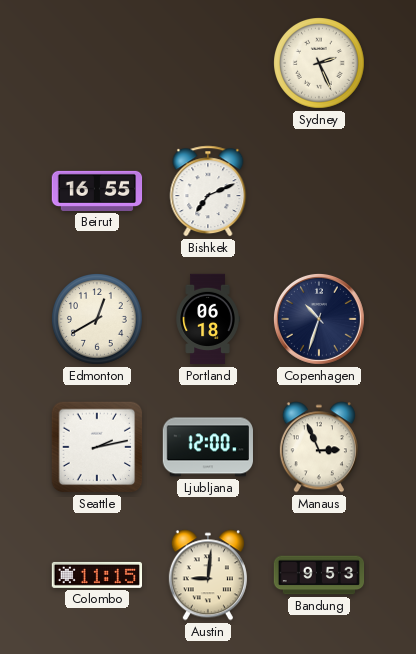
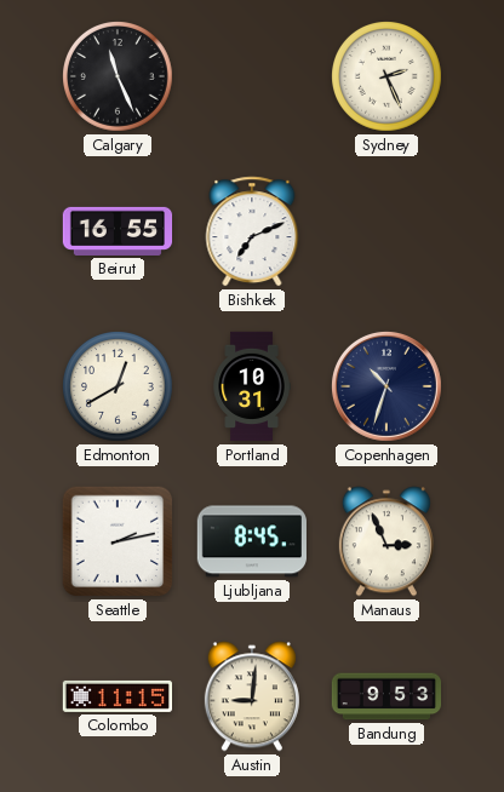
Calgary: none -> 11:26
Portland: 06:18 -> 10:31
Ljubljana: 12:00 -> 8:45
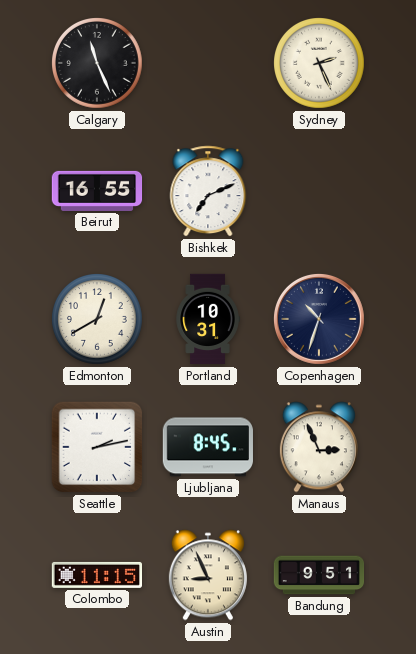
Austin: 9:01 -> 8:56
Bandung: 9:53 -> 9:51
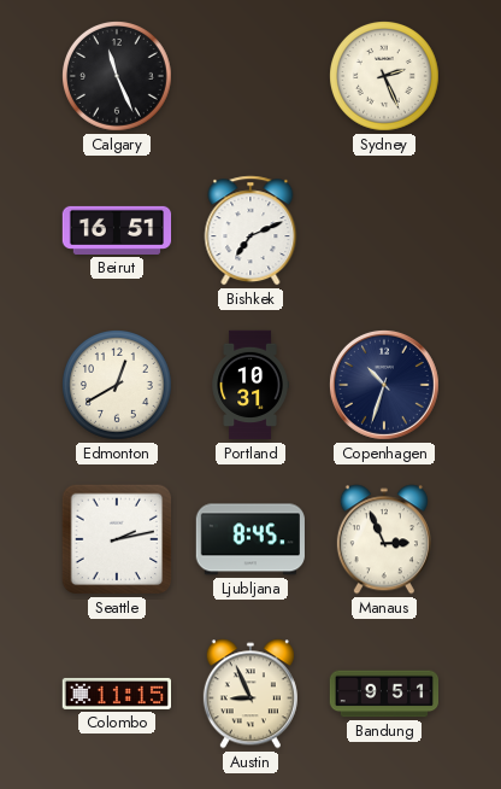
Beirut: 16:55 -> 16:51
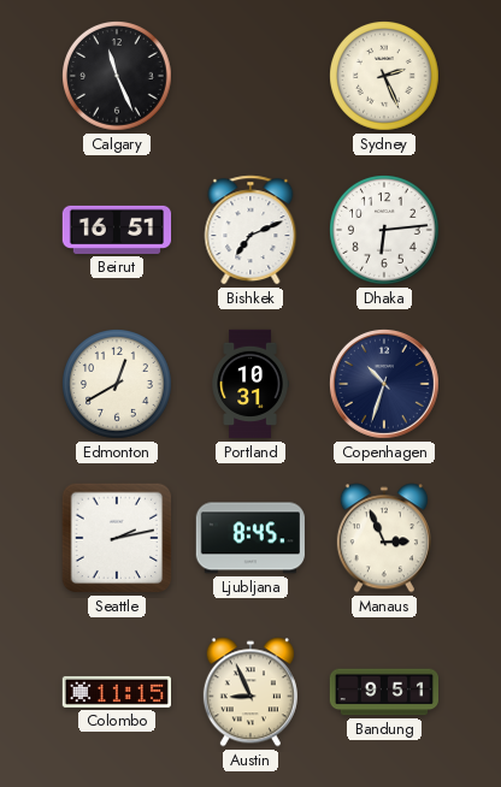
Dhaka: none -> 6:14
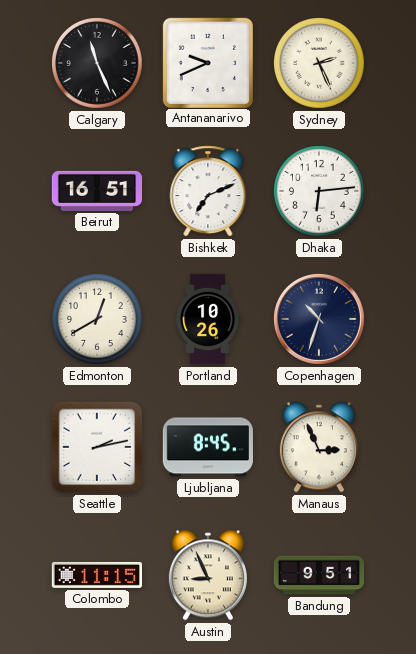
Antananarivo: none -> 9:41
Portland: 10:31 -> 10:26
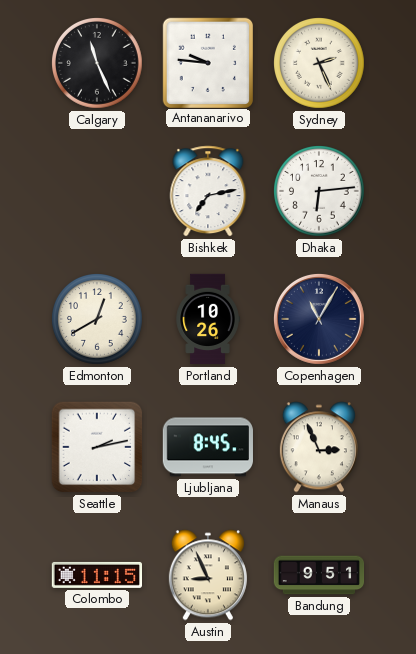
Antananarivo: 9:41 -> 9:46
Beirut: 16:51 -> none
Bishkek: 7:11 -> 7:13
Copenhagen: 10:33 -> 11:05
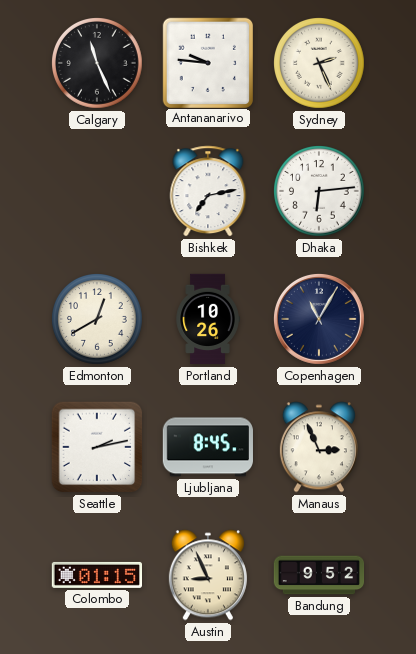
Colombo: 11:15 -> 01:15
Bandung: 9:51 -> 9:52
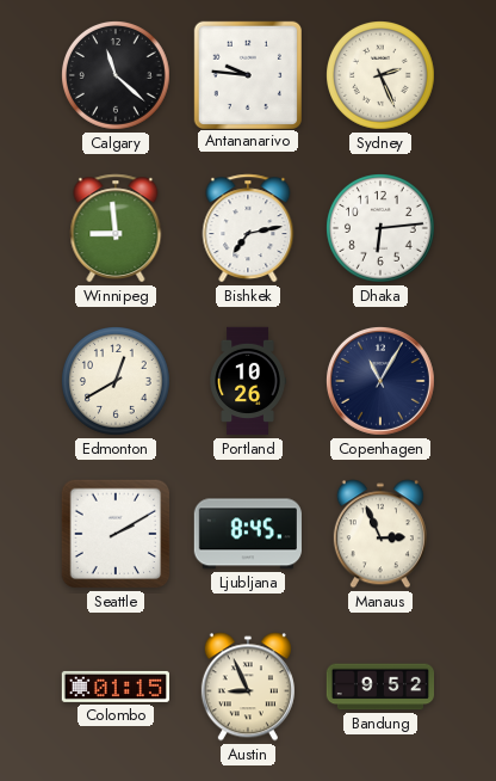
Calgary: 11:26 -> 11:22
Winnipeg: none -> 8:59
Seattle: 2:13 -> 2:10
